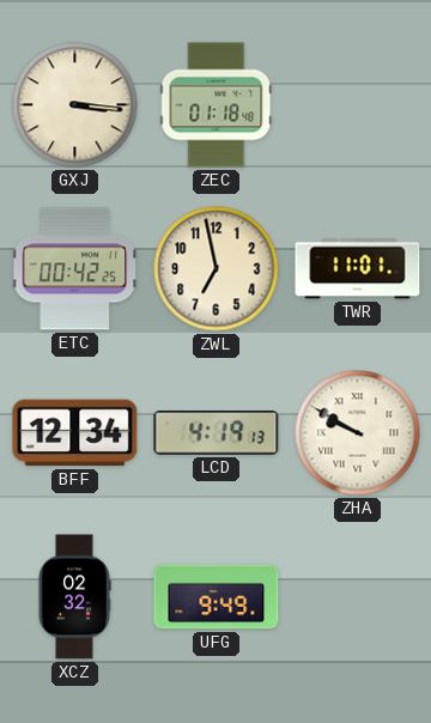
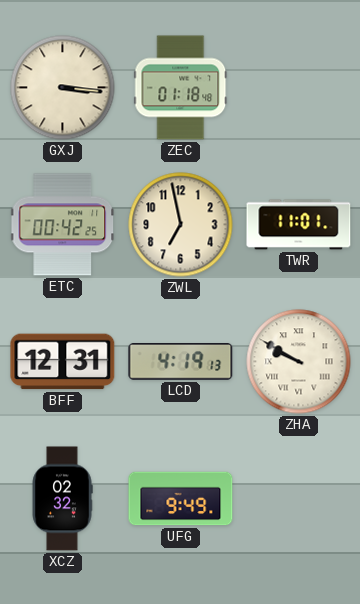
BFF: 12:34 -> 12:31
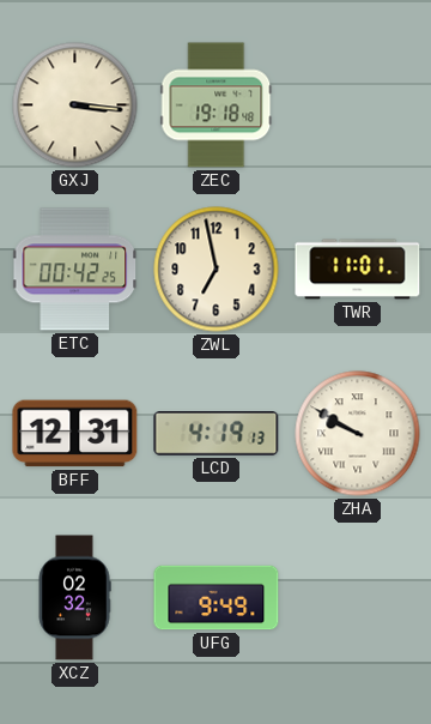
ZEC: 01:18 -> 19:18
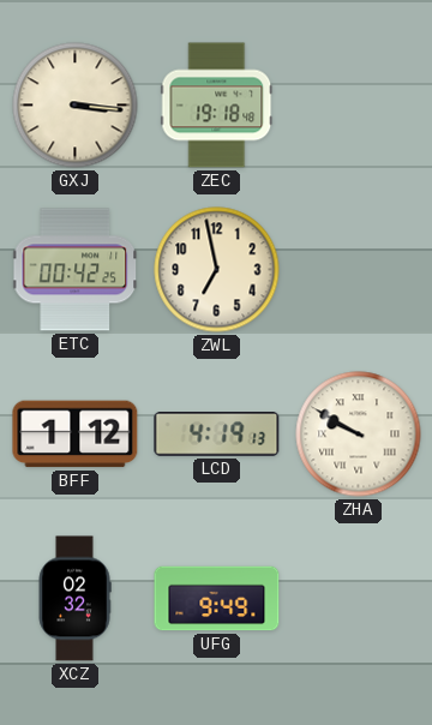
TWR: 11:01 -> none
BFF: 12:31 -> 1:12
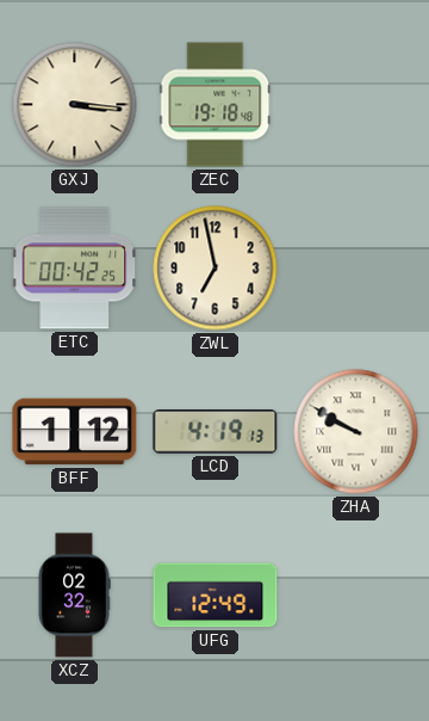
UFG: 9:49 -> 12:49
